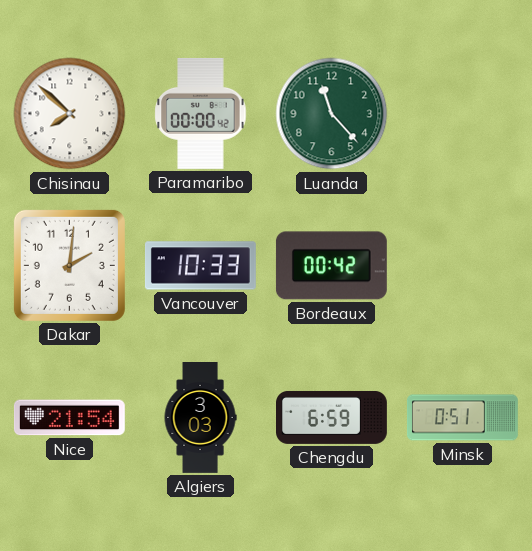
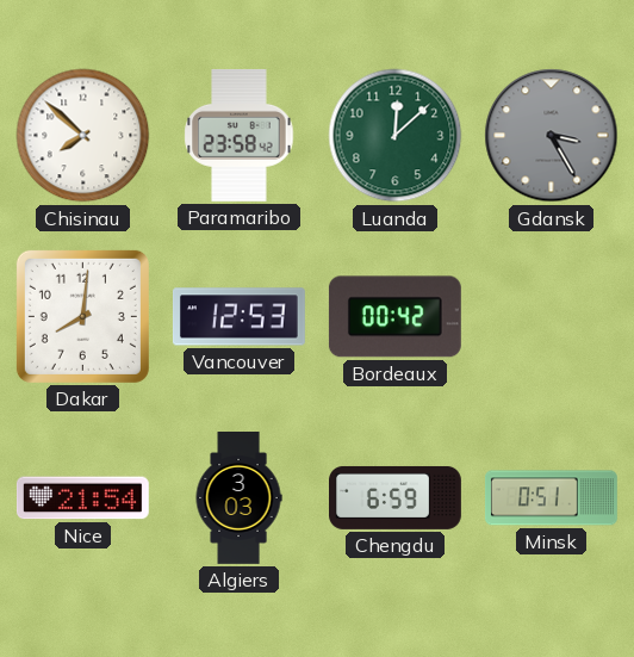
Paramaribo: 00:00 -> 23:58
Luanda: 11:23 -> 12:08
Gdansk: none -> 3:25
Dakar: 2:01 -> 8:01
Vancouver: 10:33 -> 12:53
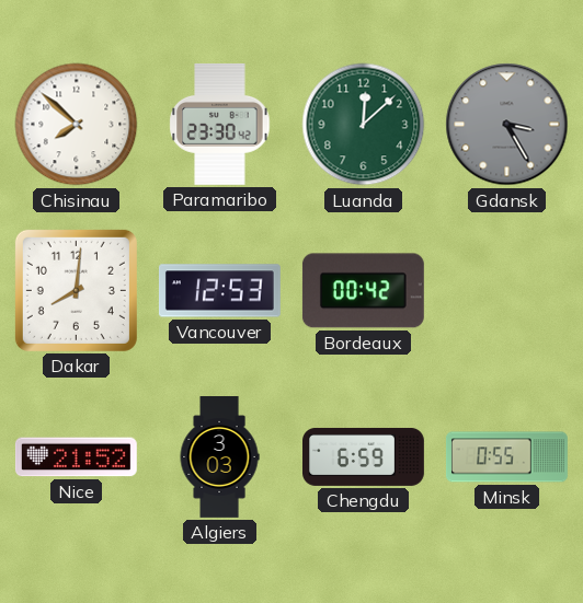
Paramaribo: 23:58 -> 23:30
Nice: 21:54 -> 21:52
Minsk: 0:51 -> 0:55
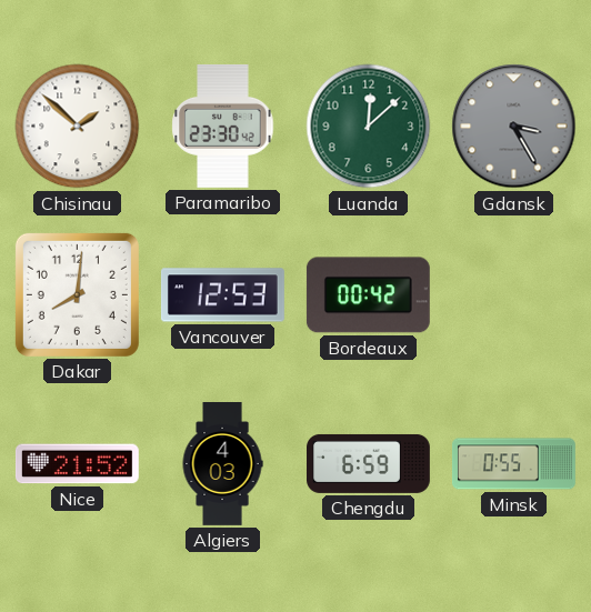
Chisinau: 7:52 -> 1:52
Algiers: 3:03 -> 4:03
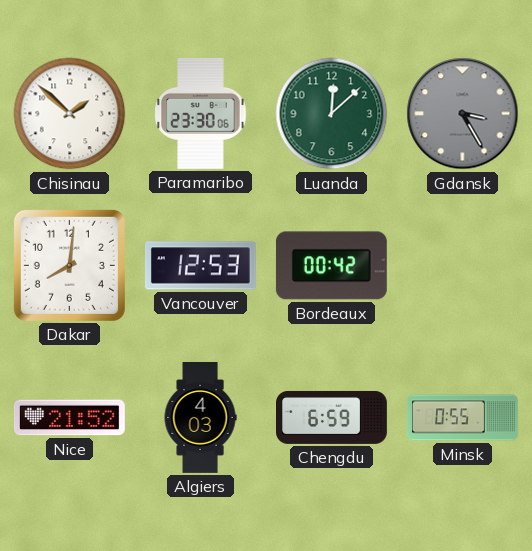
Paramaribo: 23:30:42 -> 23:30:06
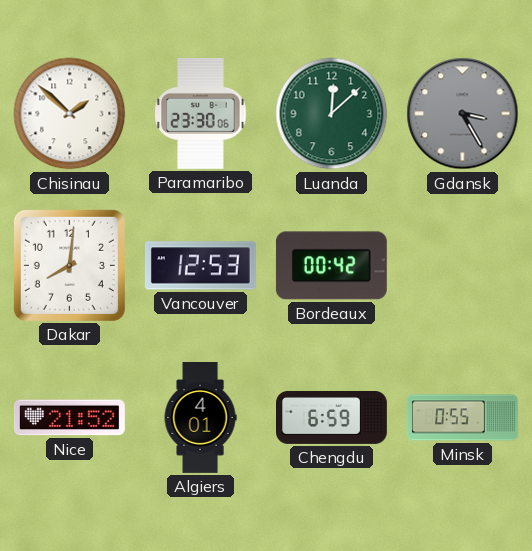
Algiers: 4:03 -> 4:01
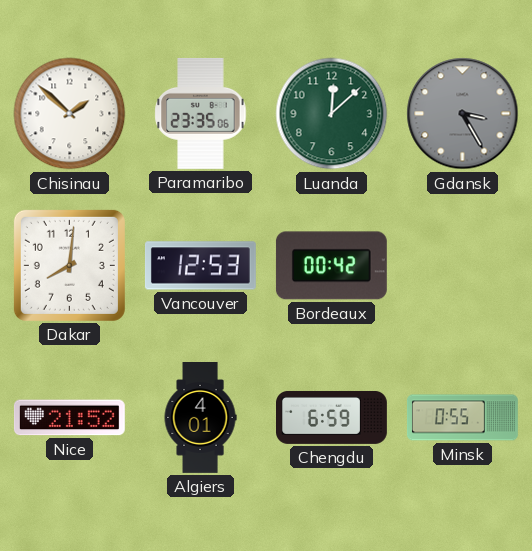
Paramaribo: 23:30 -> 23:35
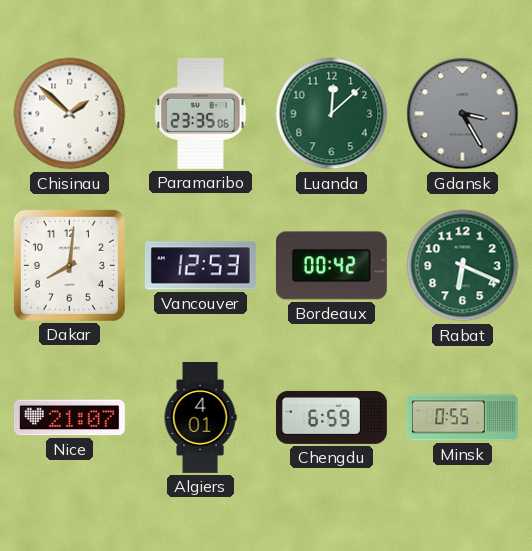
Rabat: none -> 6:19
Nice: 21:52 -> 21:07
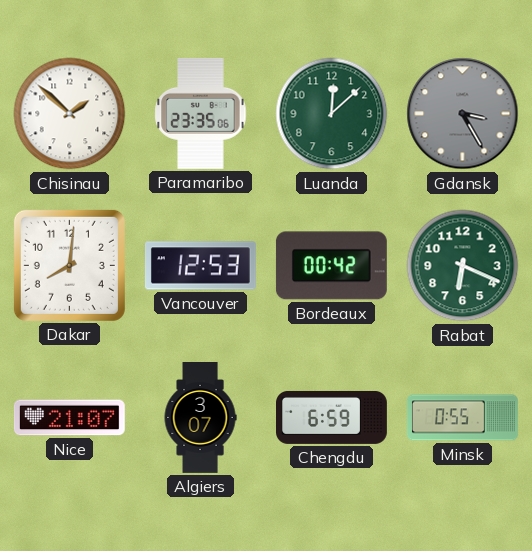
Algiers: 4:01 -> 3:07
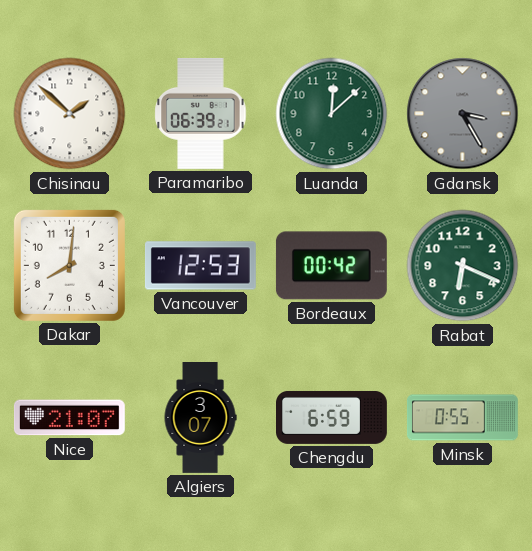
Paramaribo: 23:35 -> 06:39
